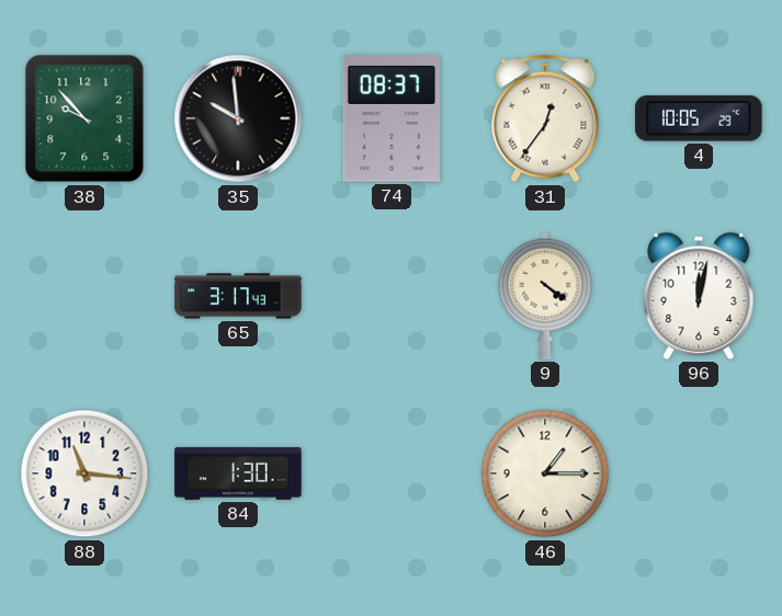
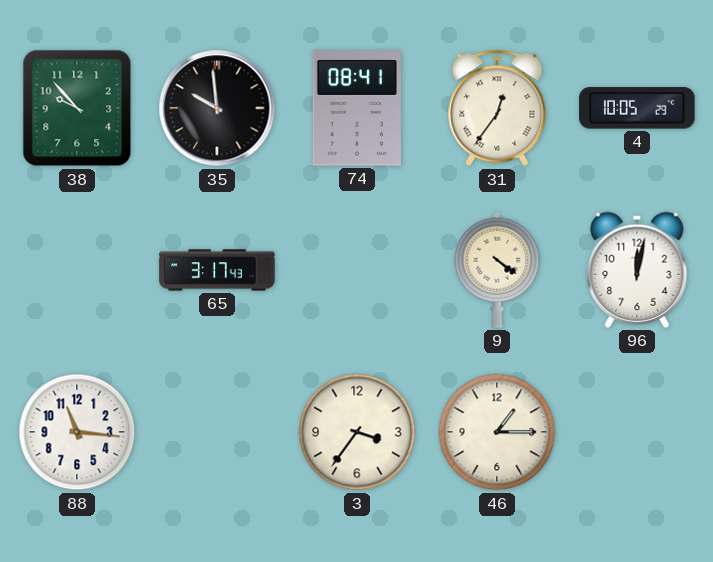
74: 08:37 -> 08:41
84: 1:30 -> none
3: none -> 3:36
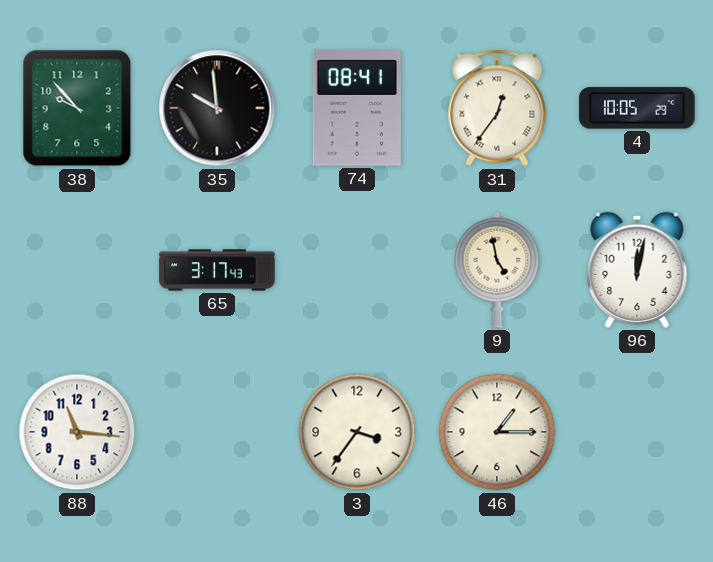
9: 4:21 -> 4:58
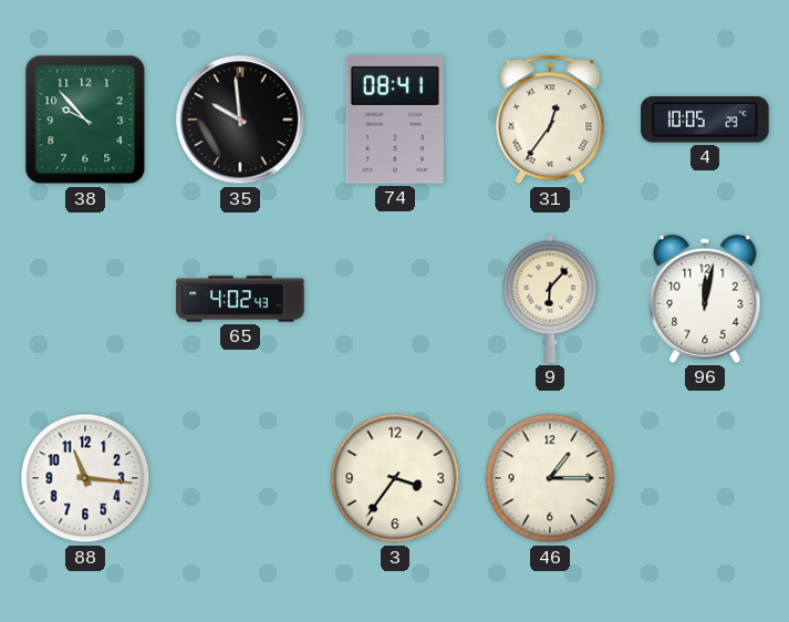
65: 3:17 -> 4:02
9: 4:58 -> 6:07
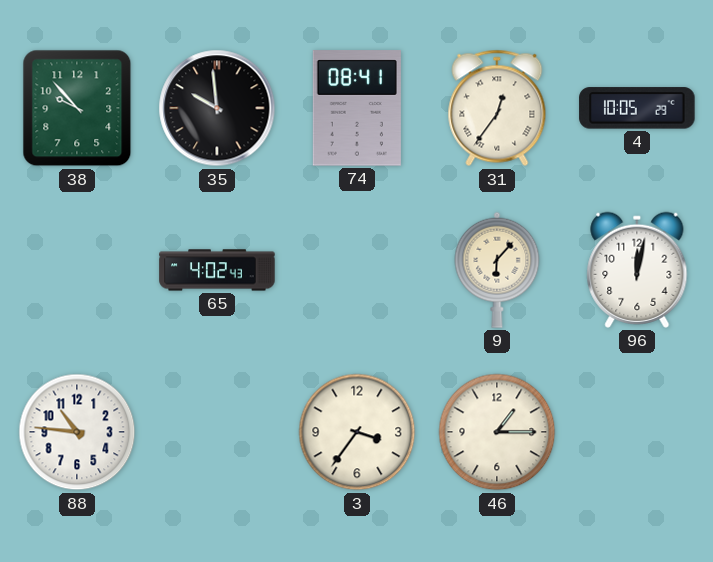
88: 11:16 -> 10:46
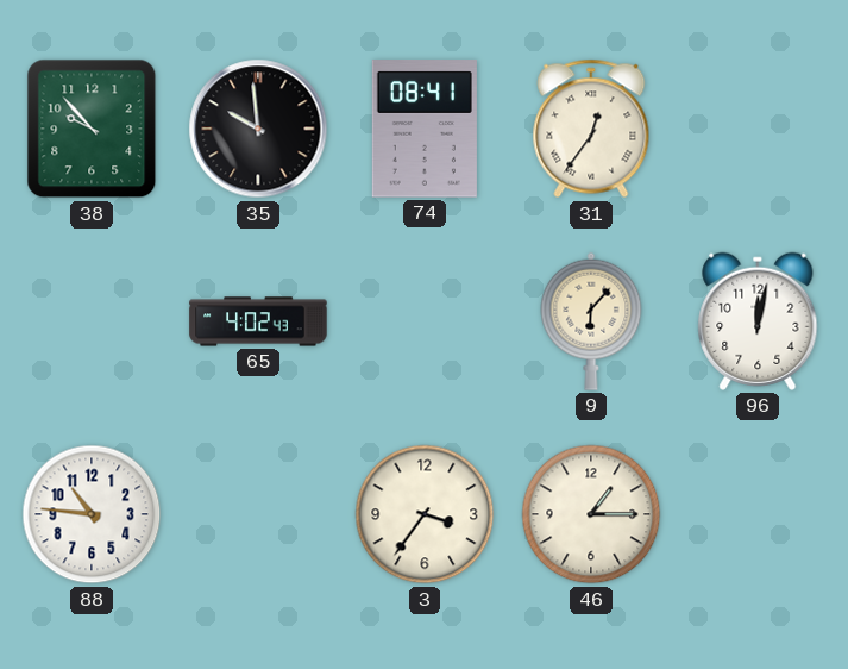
4: 10:05 -> none
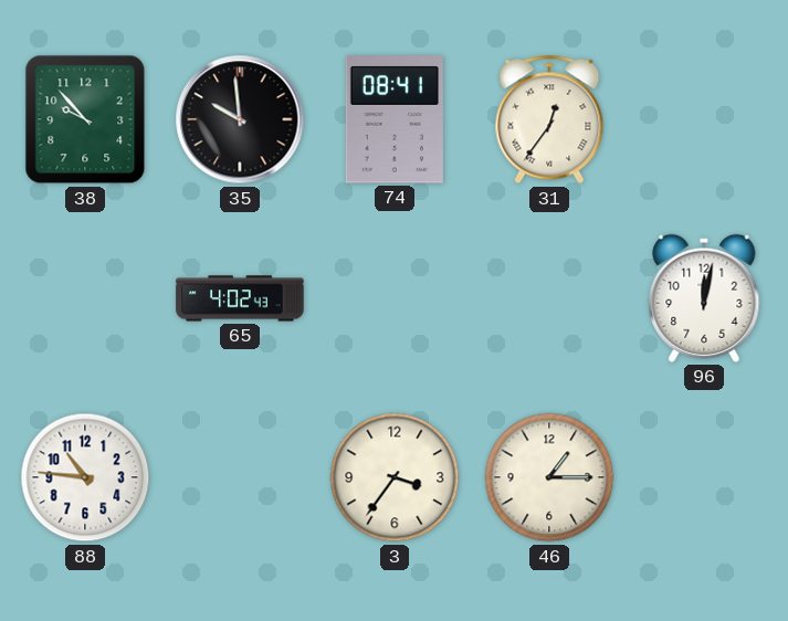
9: 6:07 -> none
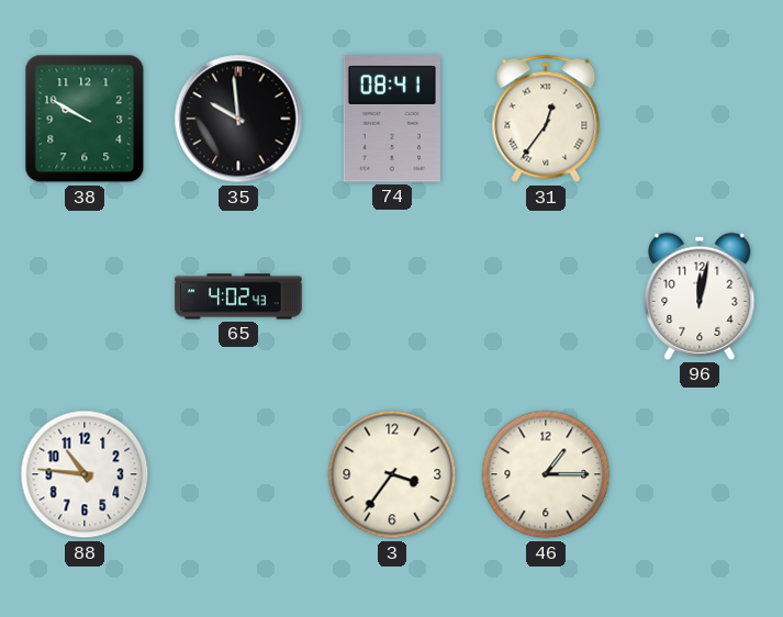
38: 9:53 -> 9:50
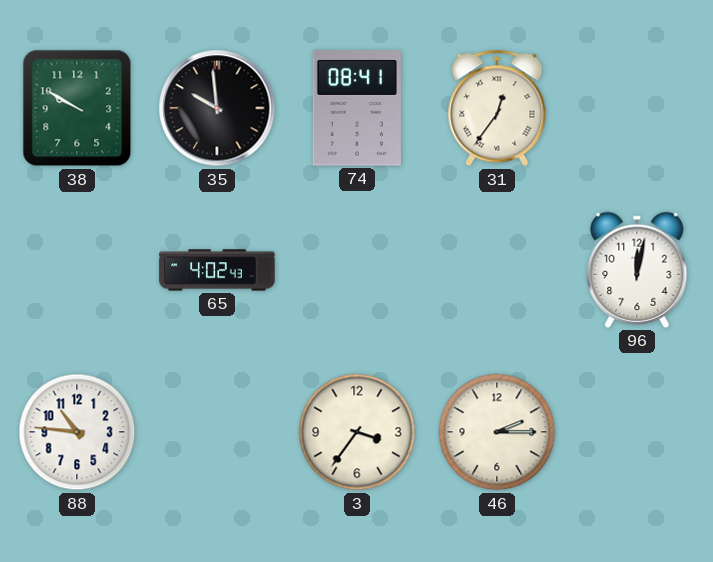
46: 1:15 -> 2:15
